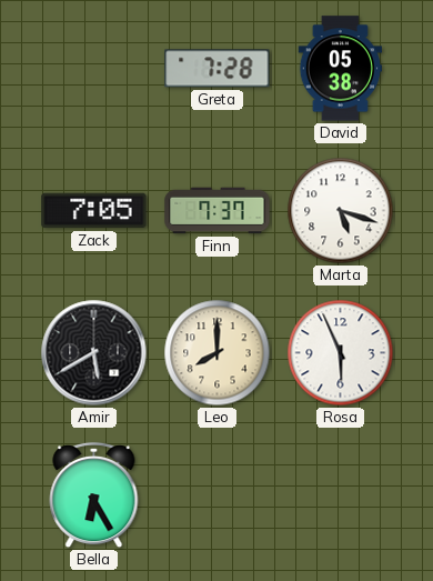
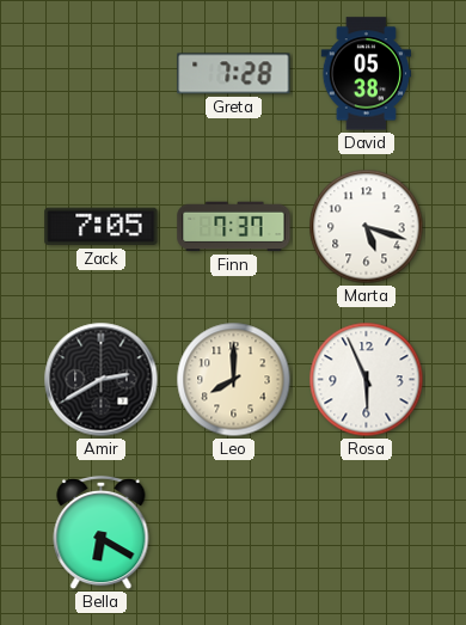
Amir: 5:40 -> 2:40
Bella: 6:25 -> 6:20
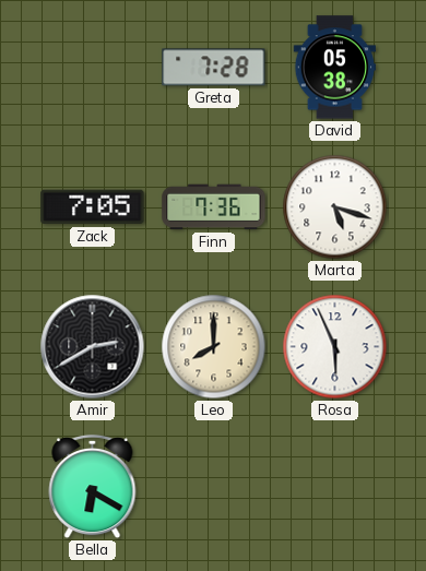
Finn: 7:37 -> 7:36
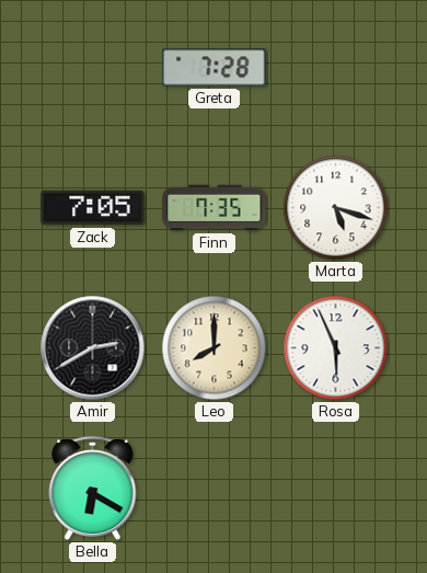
David: 05:38 -> none
Finn: 7:36 -> 7:35
